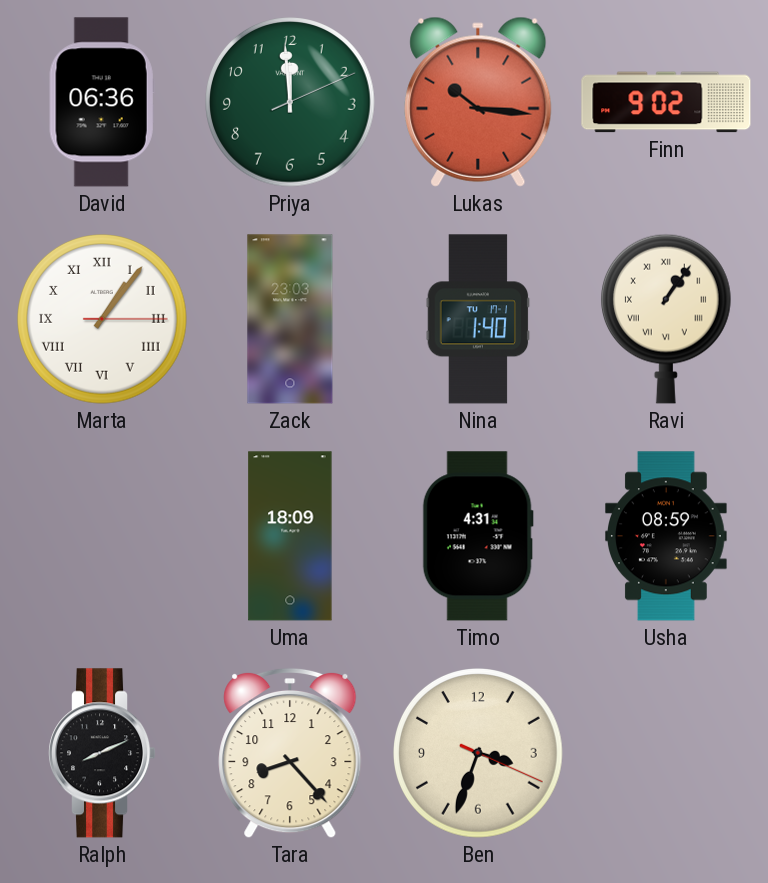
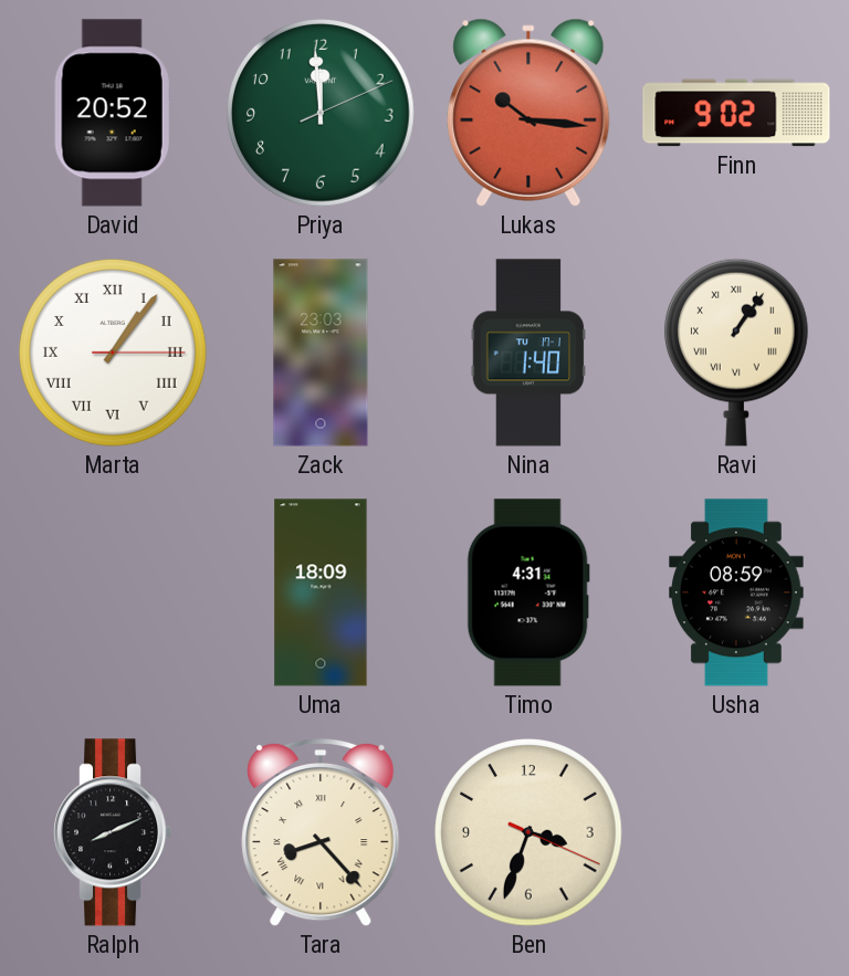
David: 06:36 -> 20:52
Tara numerals: Arabic -> Roman
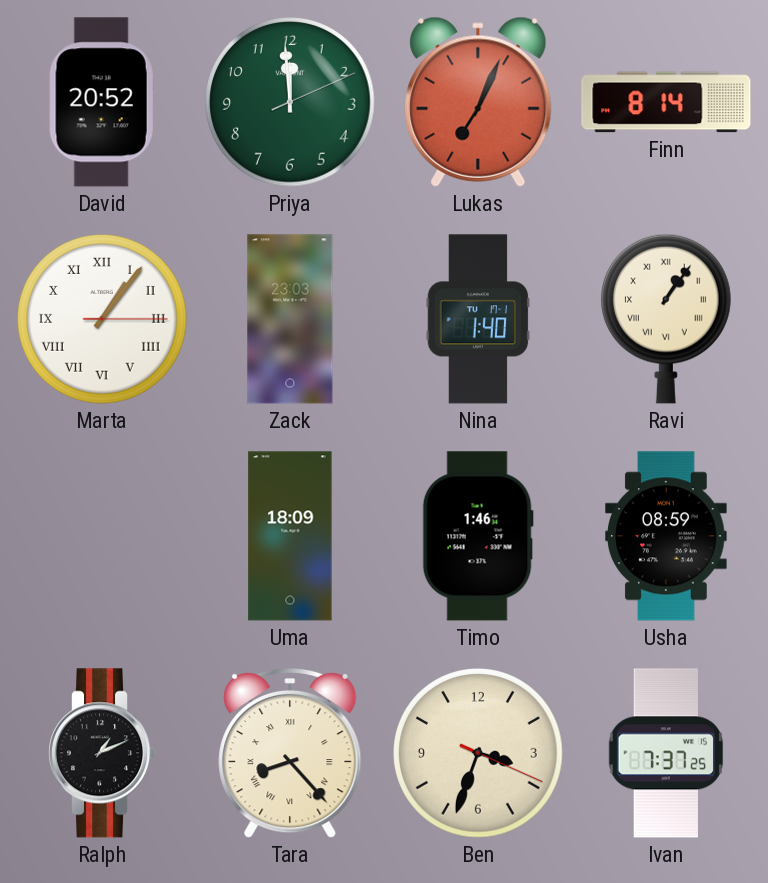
Lukas: 10:16 -> 7:04
Finn: 9:02 -> 8:14
Timo: 4:31 -> 1:46
Ralph: 8:11 -> 1:11
Ivan: none -> 7:37
